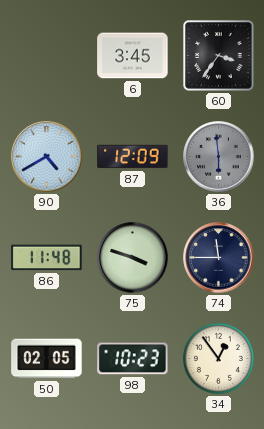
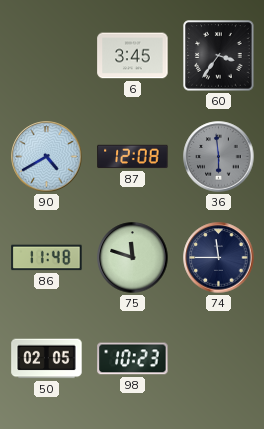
87: 12:09 -> 12:08
75: 3:48 -> 11:48
34: 12:54 -> none
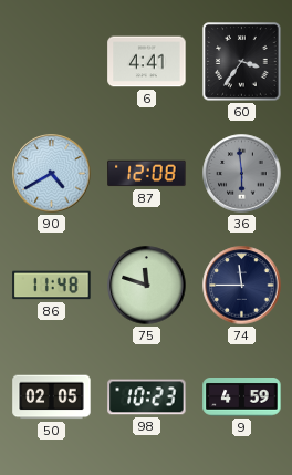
6: 3:45 -> 4:41
9: none -> 4:59
